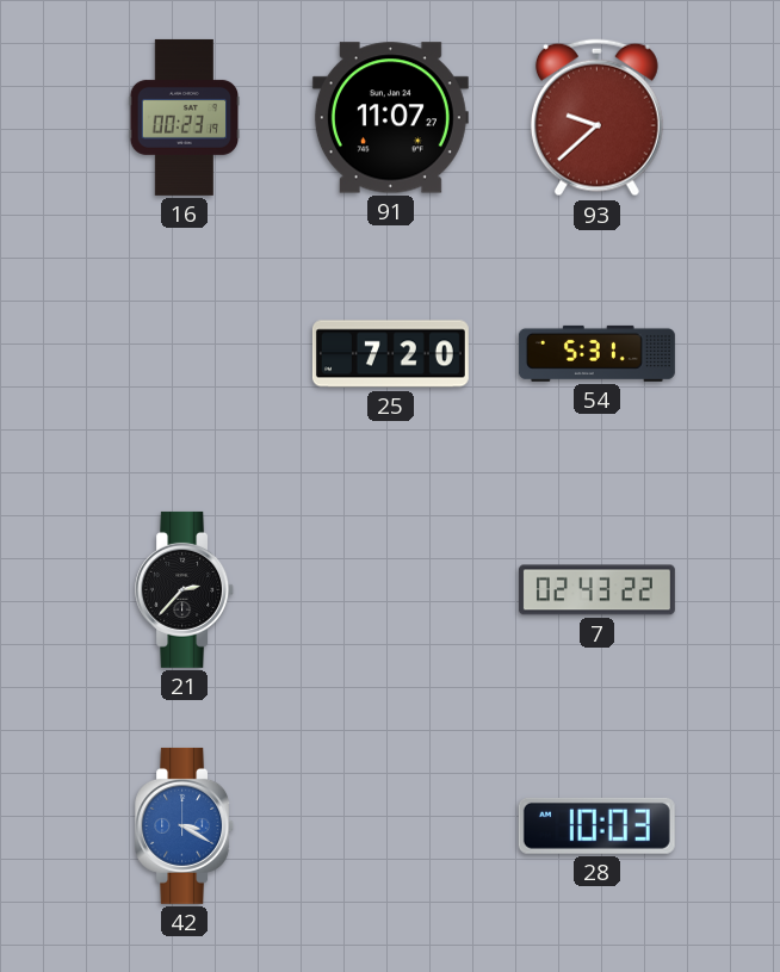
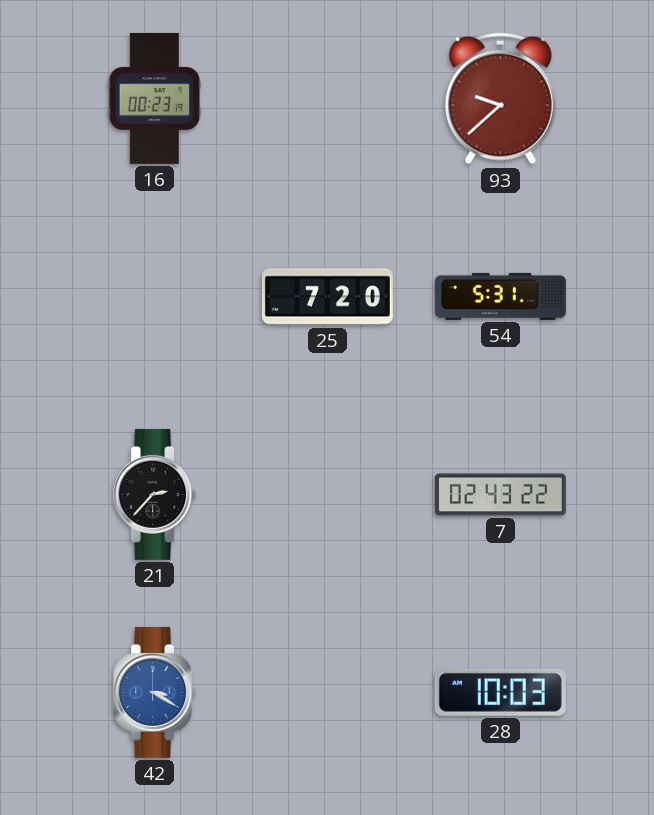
91: 11:07 -> none
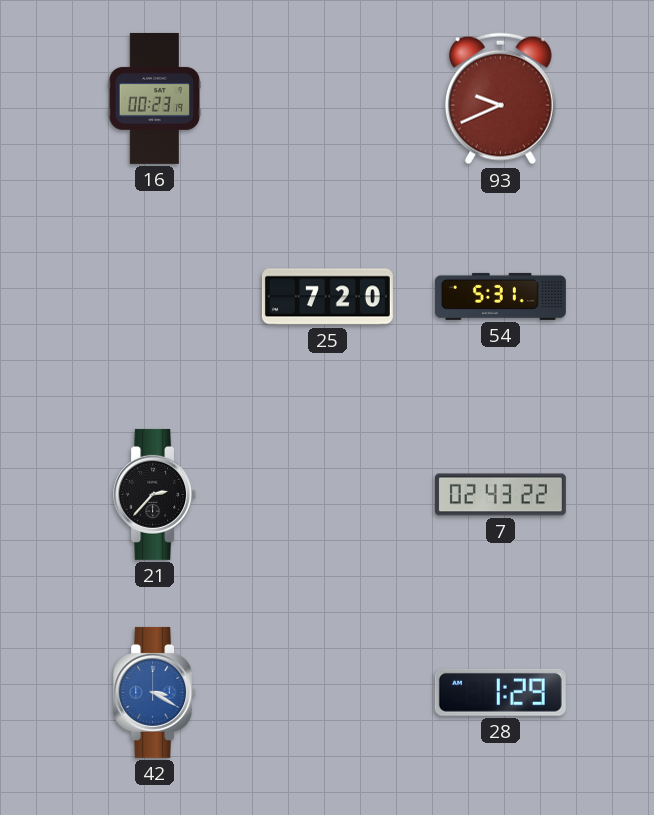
93: 9:38 -> 9:41
28: 10:03 -> 1:29
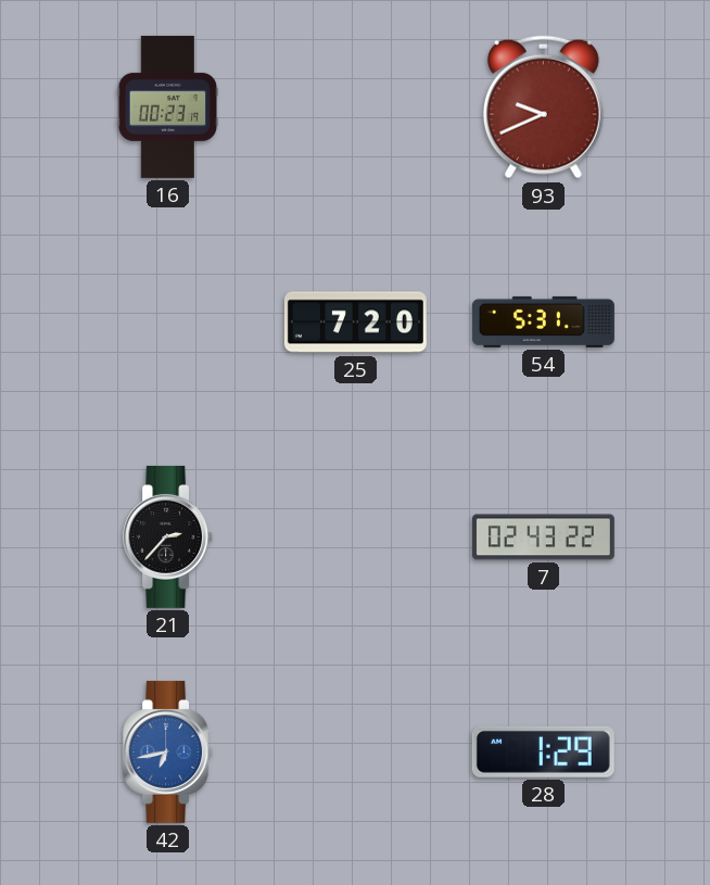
42: 3:20 -> 6:43
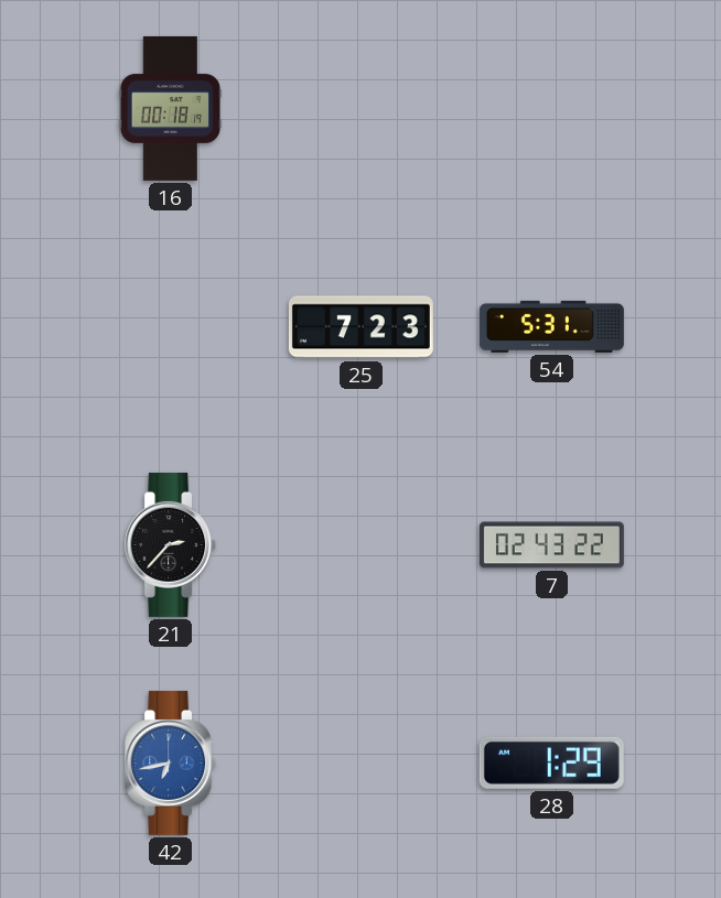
16: 00:23 -> 00:18
93: 9:41 -> none
25: 7:20 -> 7:23
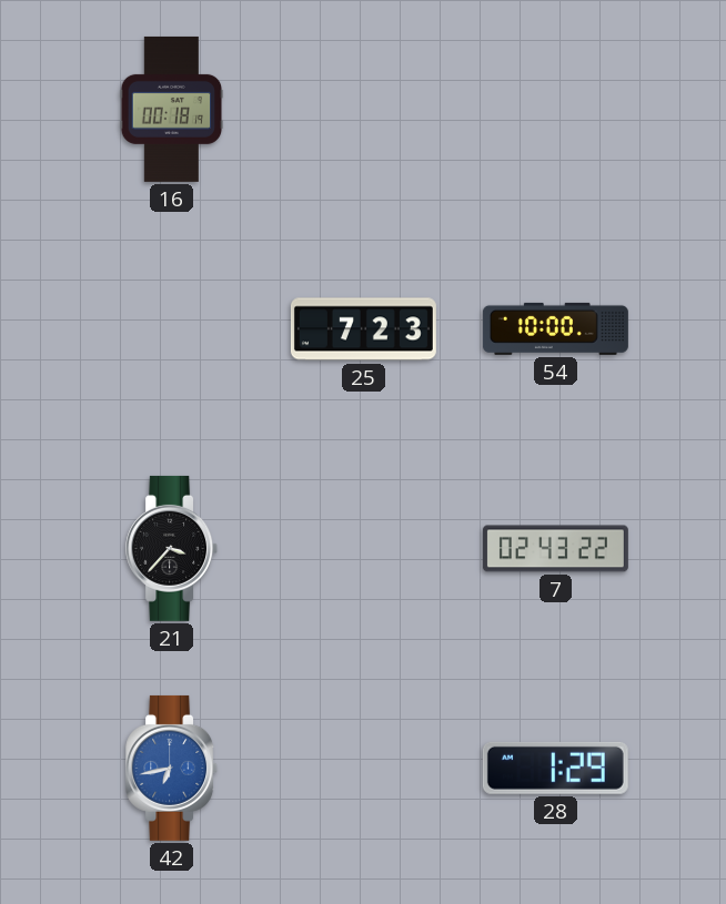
54: 5:31 -> 10:00
21: 2:37 -> 3:37
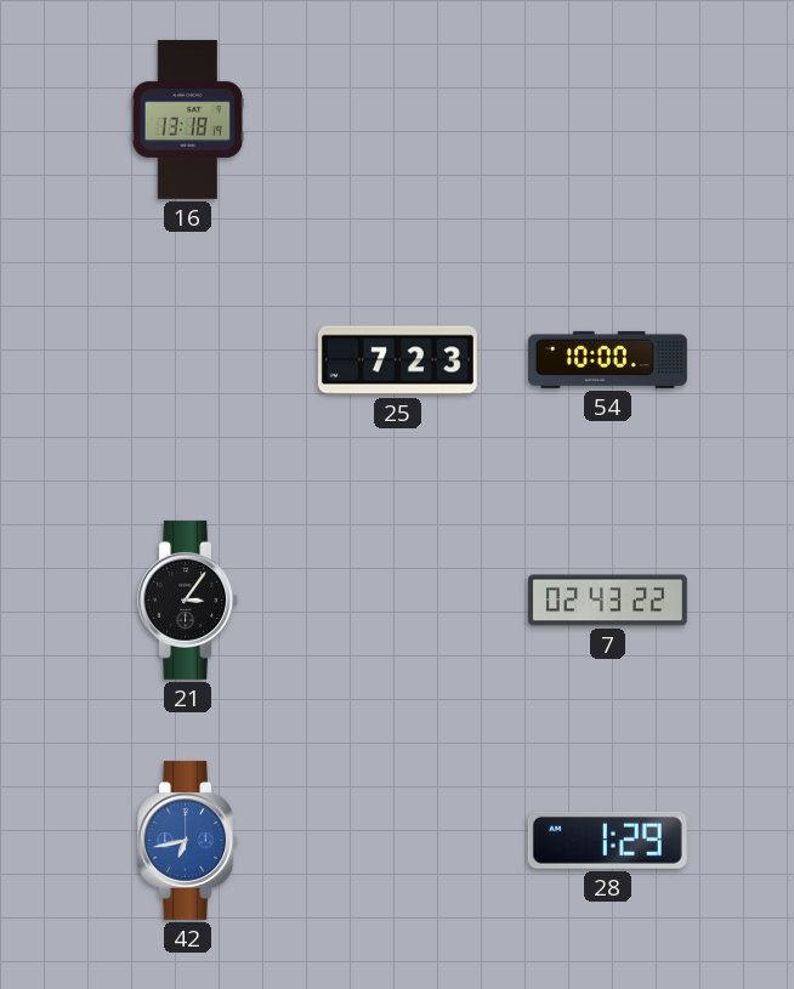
16: 00:18 -> 13:18
21: 3:37 -> 3:06
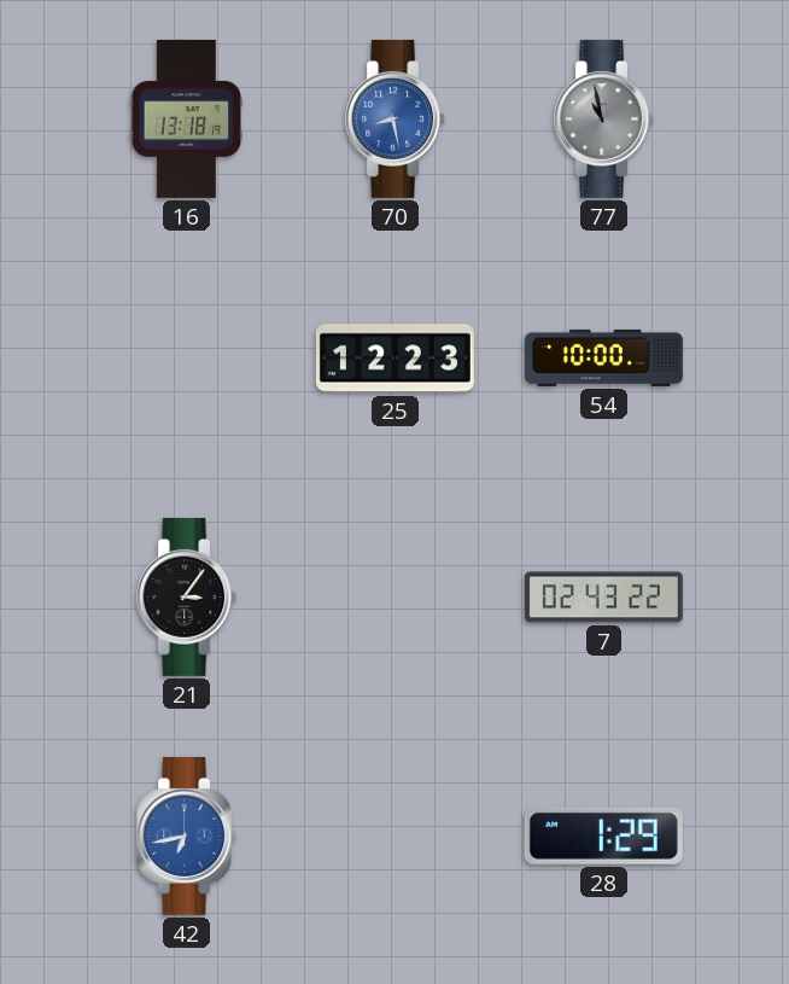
70: none -> 8:28
77: none -> 10:58
25: 7:23 -> 12:23
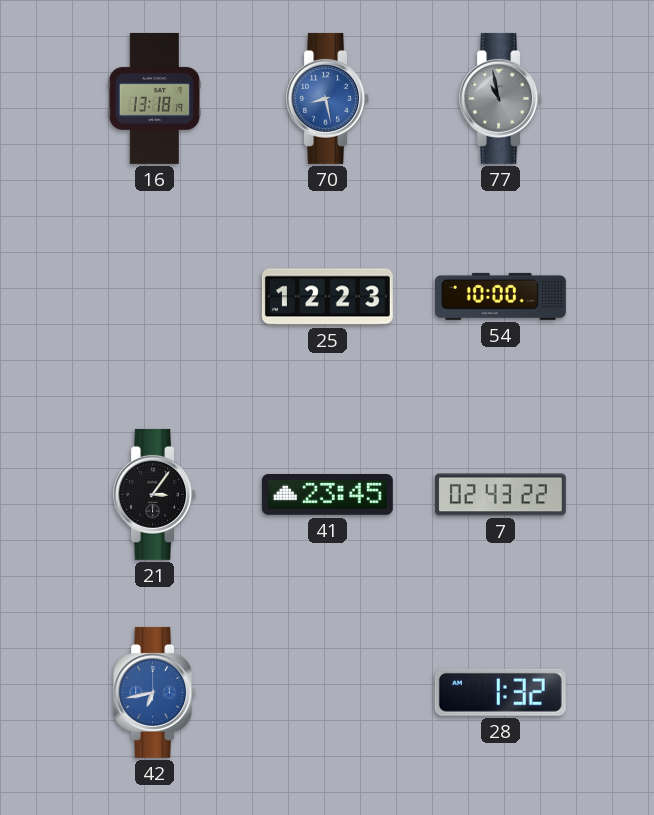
41: none -> 23:45
28: 1:29 -> 1:32
